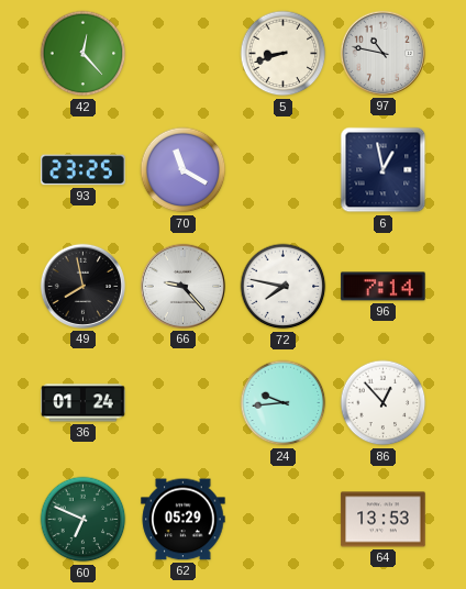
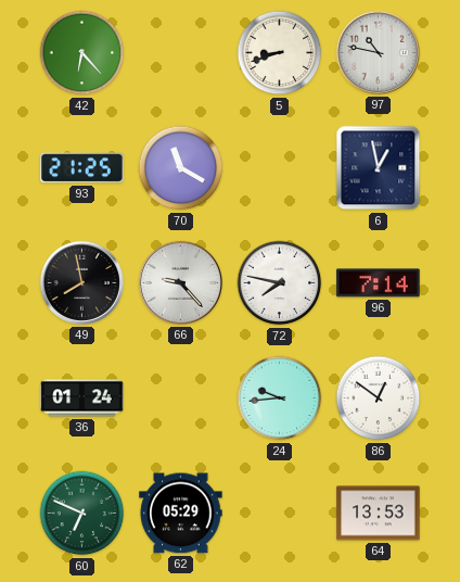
42: 12:23 -> 6:23
93: 23:25 -> 21:25
86: 12:53 -> 12:51
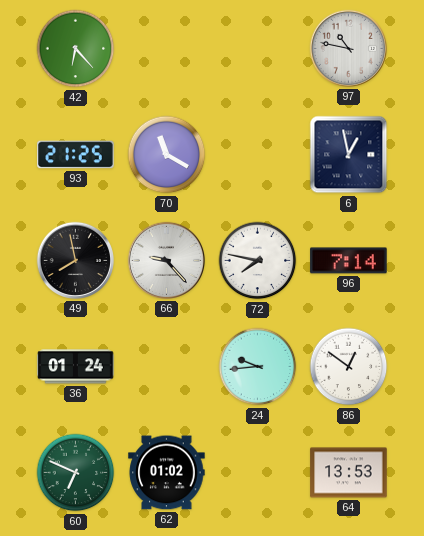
5: 8:42 -> none
62: 05:29 -> 01:02
